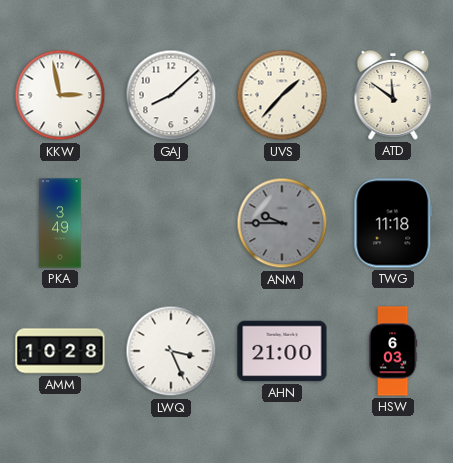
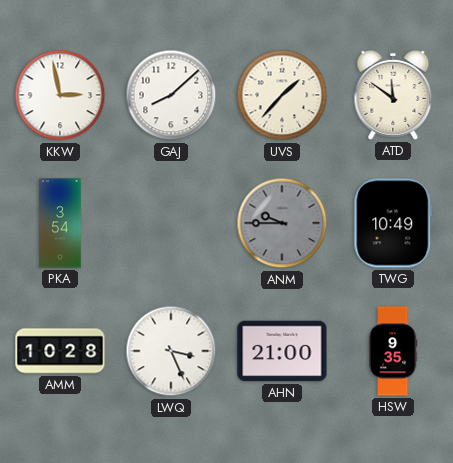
PKA: 3:49 -> 3:54
TWG: 11:18 -> 10:49
HSW: 6:03 -> 9:35
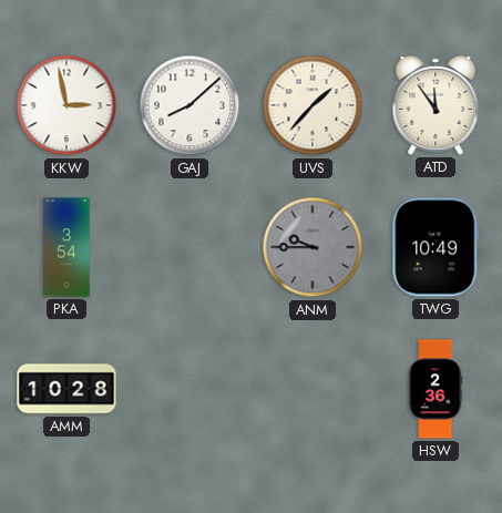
ATD: 11:51 -> 11:54
LWQ: 3:26 -> none
AHN: 21:00 -> none
HSW: 9:35 -> 2:36
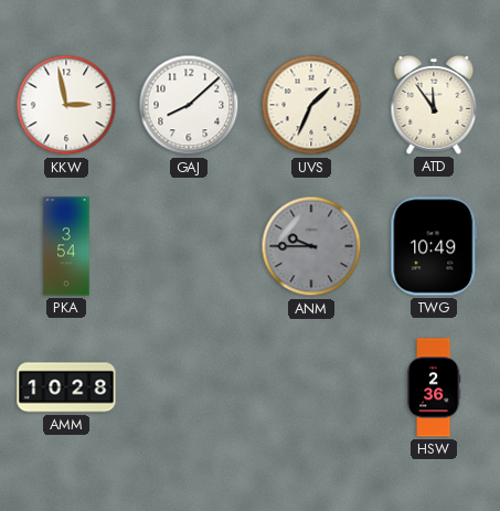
UVS: 1:37 -> 1:34
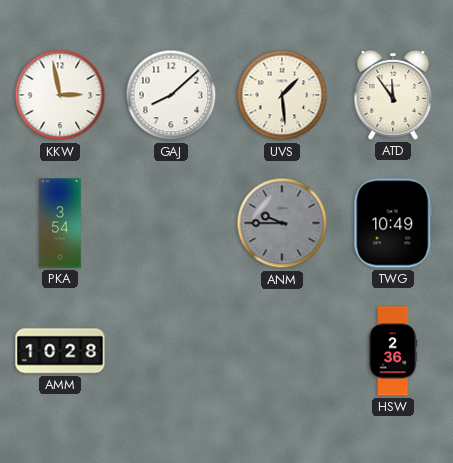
UVS: 1:34 -> 1:29
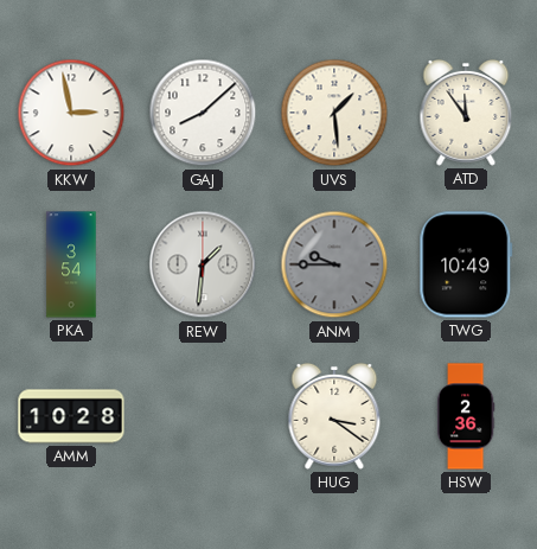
REW: none -> 1:31
HUG: none -> 3:21
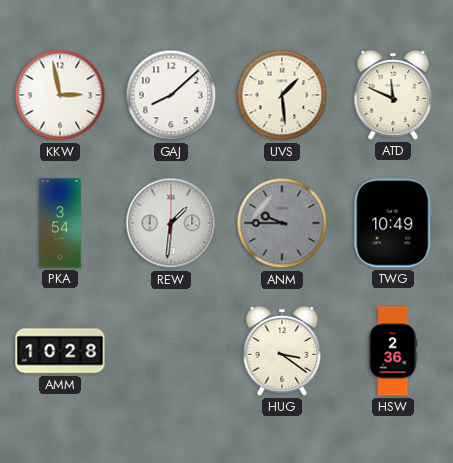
ATD: 11:54 -> 11:49
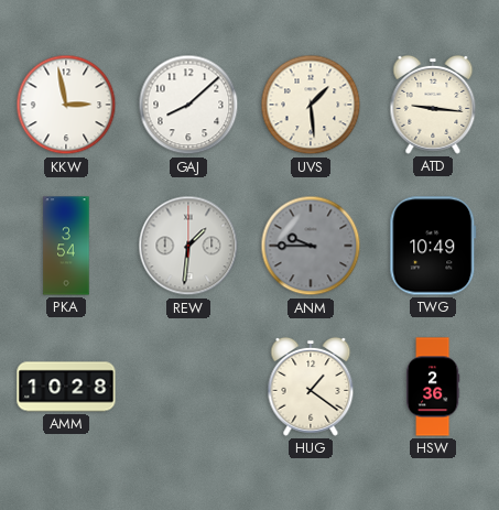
ATD: 11:49 -> 9:16
HUG: 3:21 -> 1:21
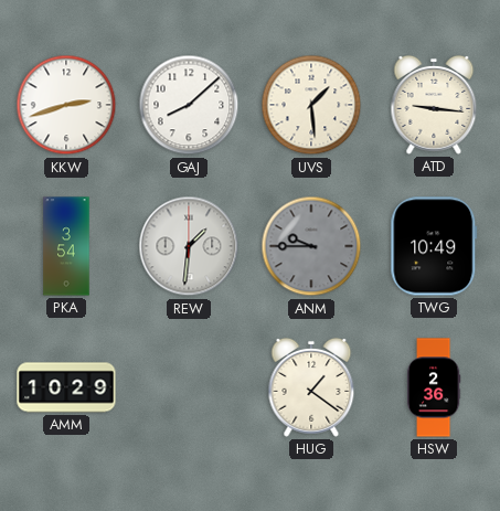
KKW: 2:58 -> 2:42
AMM: 10:28 -> 10:29
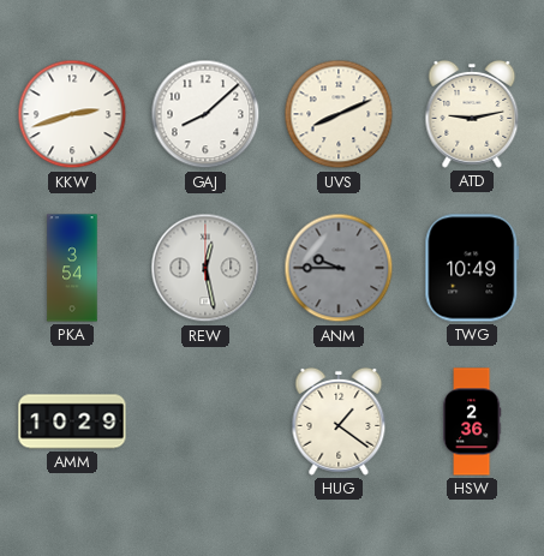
UVS: 1:29 -> 8:11
ATD: 9:16 -> 9:13
REW: 1:31 -> 12:28
